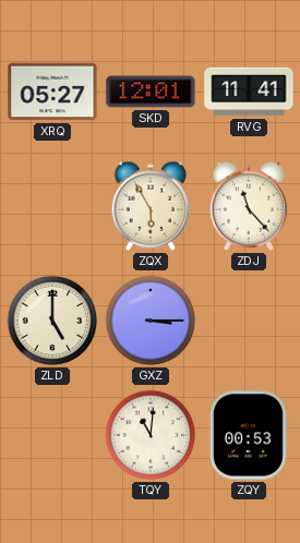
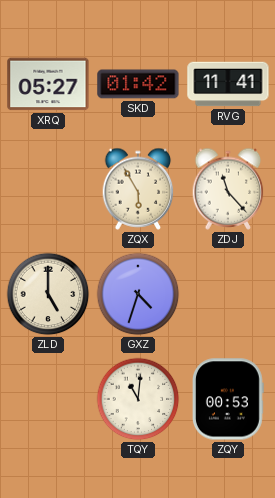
SKD: 12:01 -> 01:42
GXZ: 3:15 -> 4:33
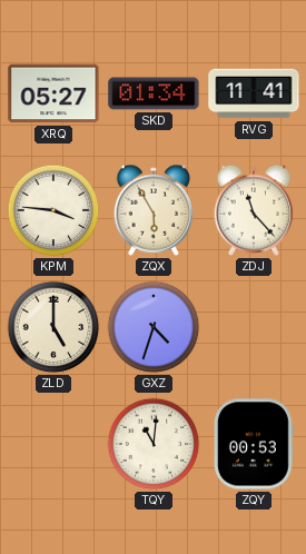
SKD: 01:42 -> 01:34
KPM: none -> 3:46
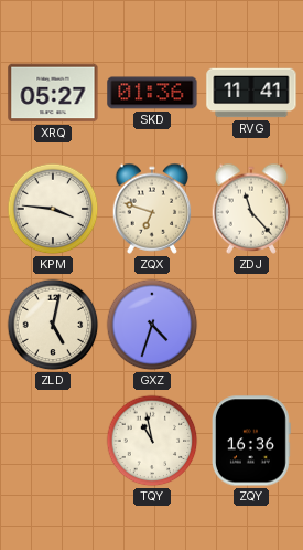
SKD: 01:34 -> 01:36
ZQX: 5:55 -> 6:48
ZLD: 5:00 -> 5:02
TQY: 11:01 -> 10:58
ZQY: 00:53 -> 16:36
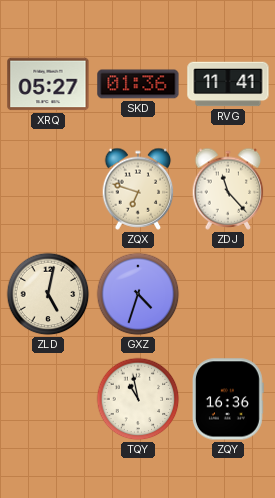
KPM: 3:46 -> none
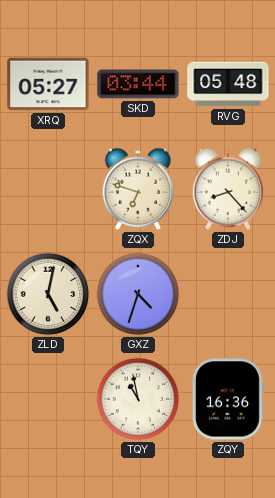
SKD: 01:36 -> 03:44
RVG: 11:41 -> 05:48
ZDJ: 11:23 -> 8:23
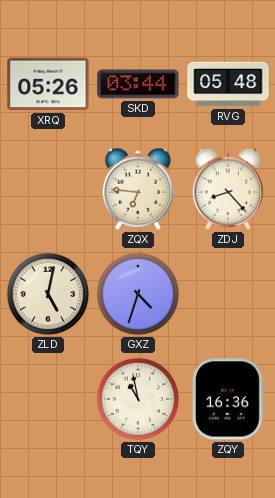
XRQ: 05:27 -> 05:26
ZQX: 6:48 -> 6:46
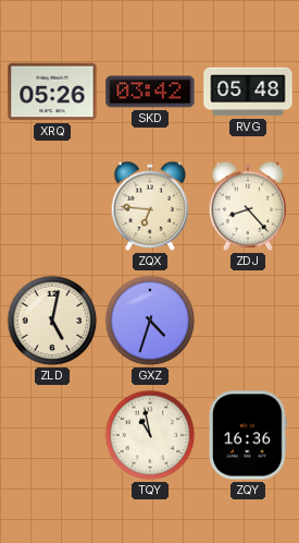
SKD: 03:44 -> 03:42
